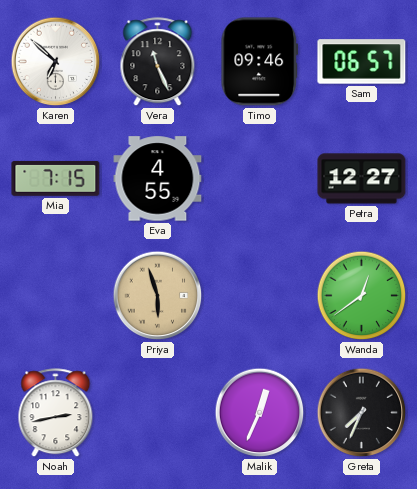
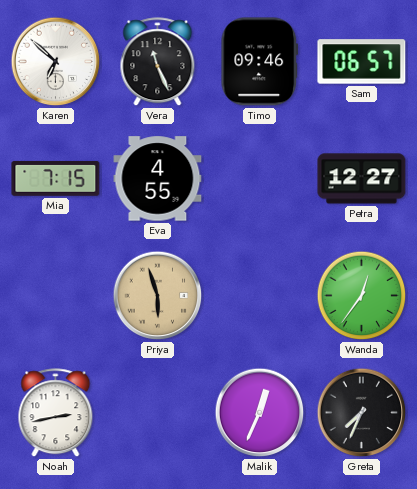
Wanda: 12:39 -> 12:36
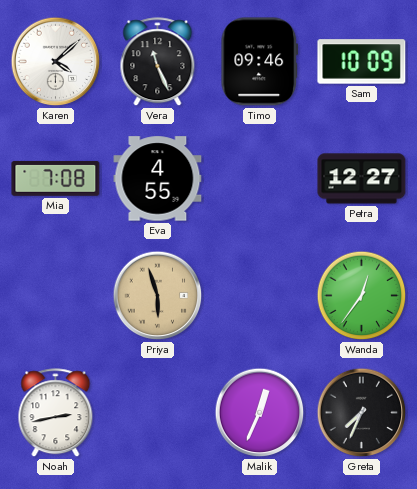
Karen: 6:52 -> 4:08
Sam: 06:57 -> 10:09
Mia: 7:15 -> 7:08
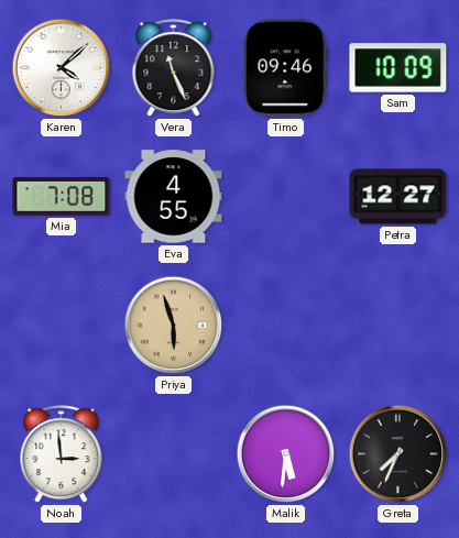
Wanda: 12:36 -> none
Noah: 2:43 -> 2:59
Malik: 12:34 -> 5:31
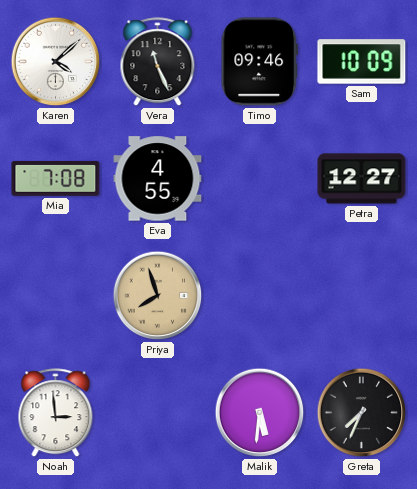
Priya: 5:57 -> 7:57
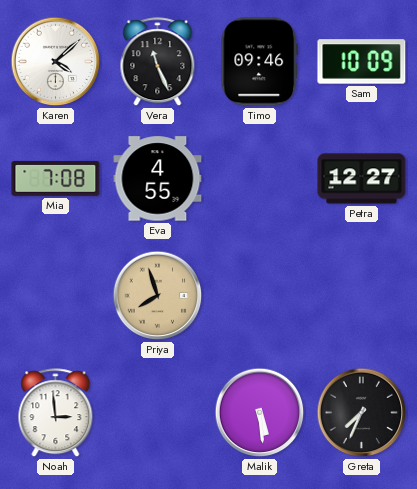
Malik: 5:31 -> 5:29
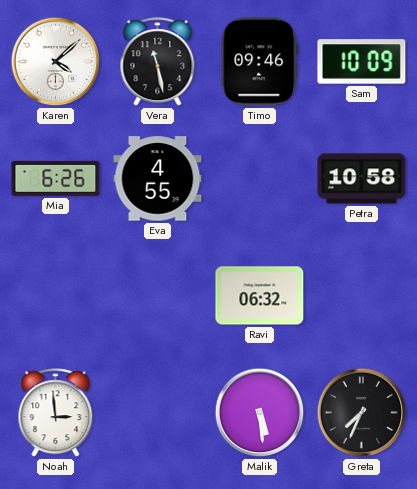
Vera: 11:26 -> 11:28
Mia: 7:08 -> 6:26
Petra: 12:27 -> 10:58
Priya: 7:57 -> none
Ravi: none -> 06:32
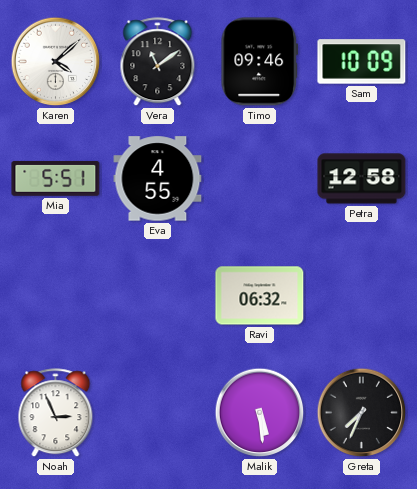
Vera: 11:28 -> 11:09
Mia: 6:26 -> 5:51
Petra: 10:58 -> 12:58
Noah: 2:59 -> 2:56
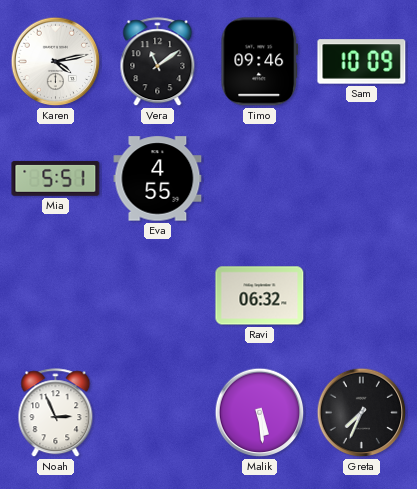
Karen: 4:08 -> 4:13
Petra: 12:58 -> none
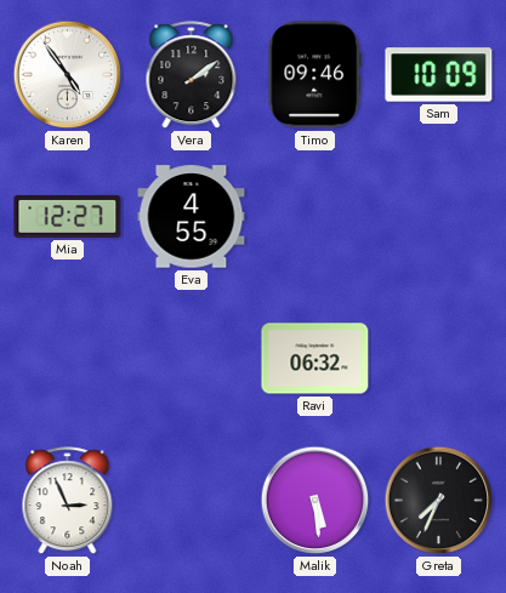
Karen: 4:13 -> 4:54
Vera: 11:09 -> 2:09
Mia: 5:51 -> 12:27
